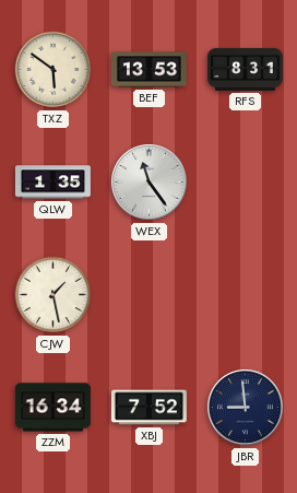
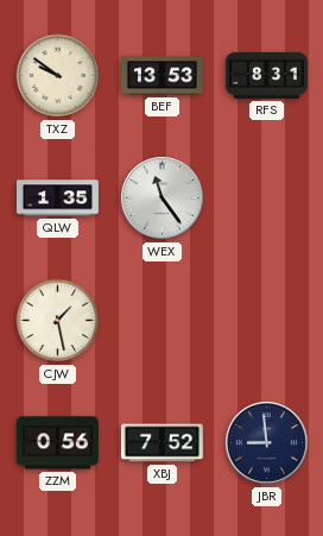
TXZ: 5:51 -> 9:51
ZZM: 16:34 -> 0:56
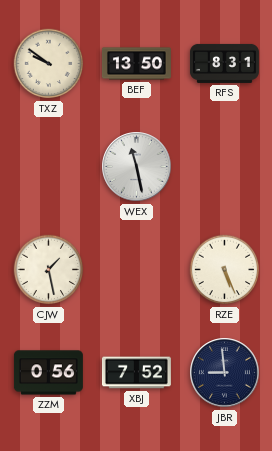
BEF: 13:53 -> 13:50
QLW: 1:35 -> none
WEX: 11:24 -> 11:28
RZE: none -> 5:26
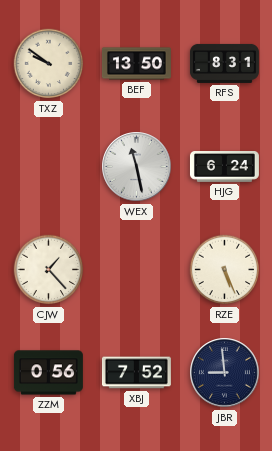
HJG: none -> 6:24
CJW: 1:28 -> 1:23
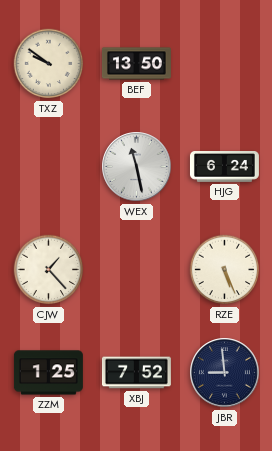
RFS: 8:31 -> none
ZZM: 0:56 -> 1:25
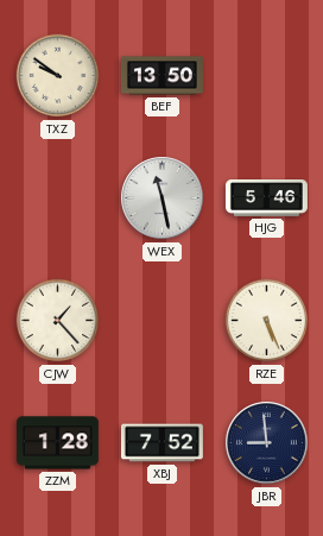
HJG: 6:24 -> 5:46
ZZM: 1:25 -> 1:28
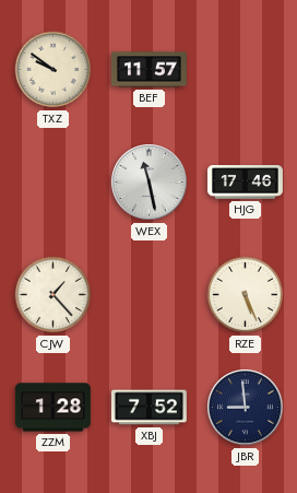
BEF: 13:50 -> 11:57
HJG: 5:46 -> 17:46
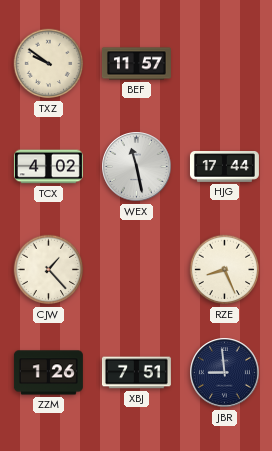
TCX: none -> 4:02
HJG: 17:46 -> 17:44
RZE: 5:26 -> 8:26
ZZM: 1:28 -> 1:26
XBJ: 7:52 -> 7:51
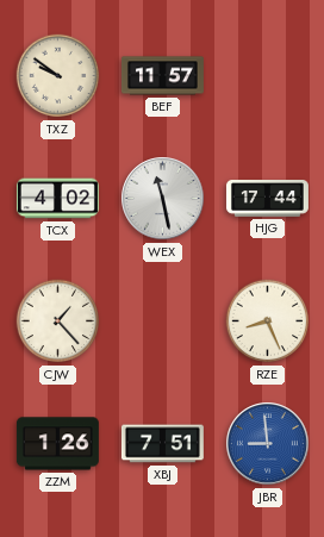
JBR dial: navy -> blue
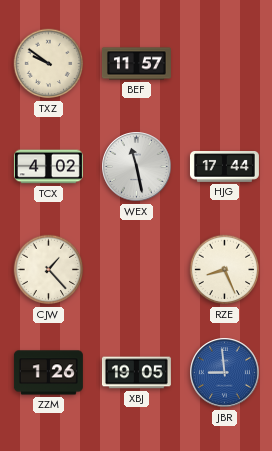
XBJ: 7:51 -> 19:05
